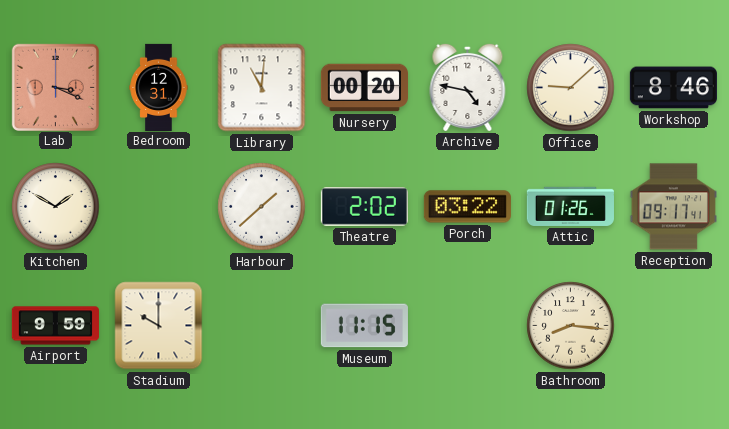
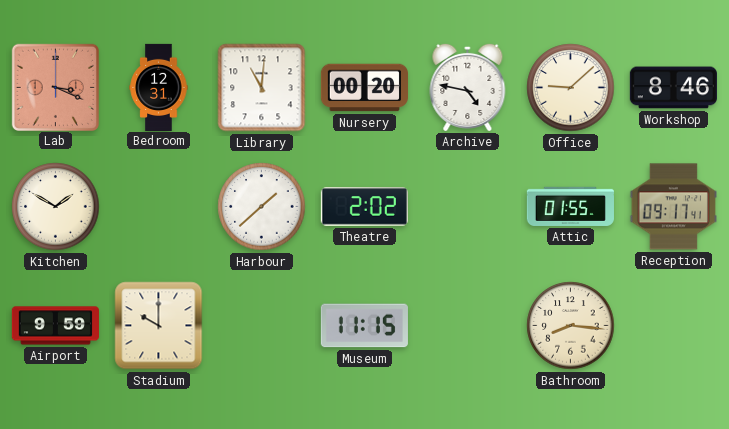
Porch: 03:22 -> none
Attic: 01:26 -> 01:55
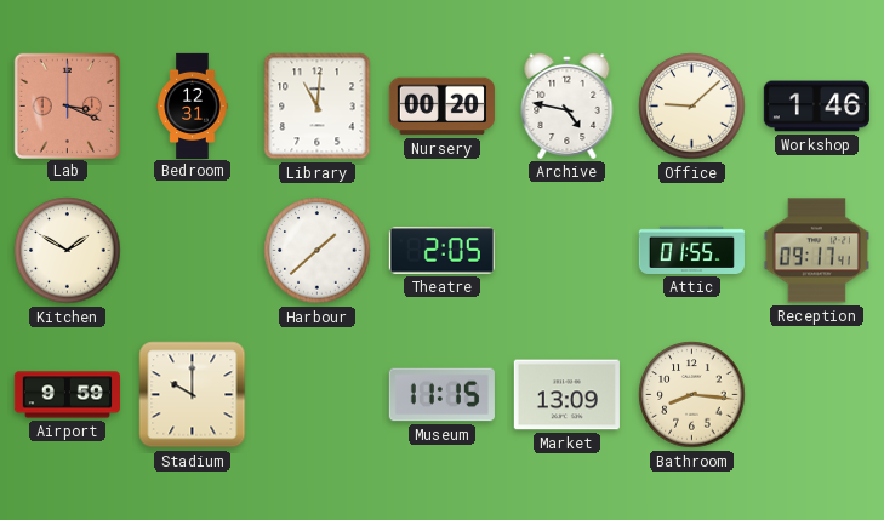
Workshop: 8:46 -> 1:46
Theatre: 2:02 -> 2:05
Market: none -> 13:09
